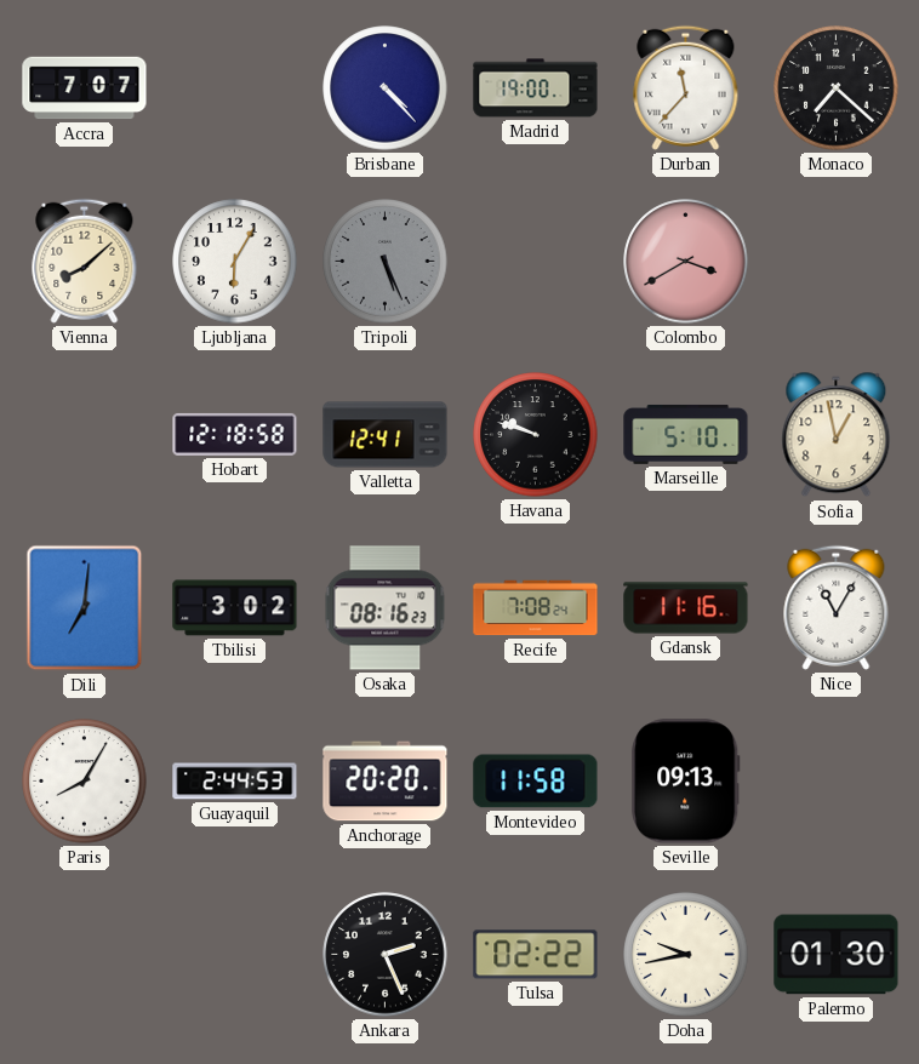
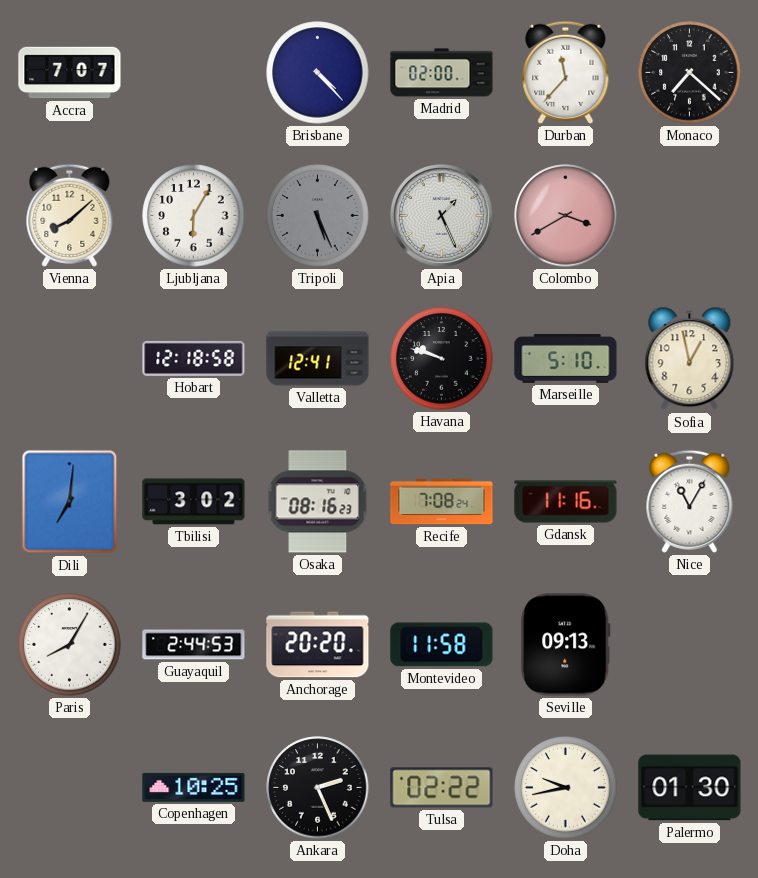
Madrid: 19:00 -> 02:00
Apia: none -> 1:26
Copenhagen: none -> 10:25
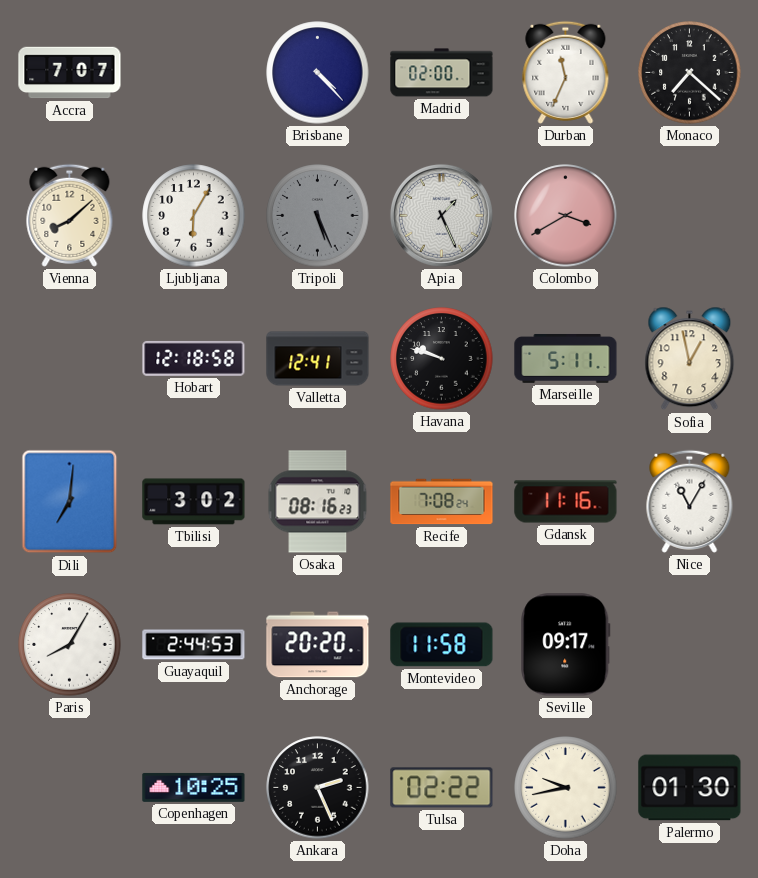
Durban: 11:37 -> 11:34
Marseille: 5:10 -> 5:11
Seville: 09:13 -> 09:17
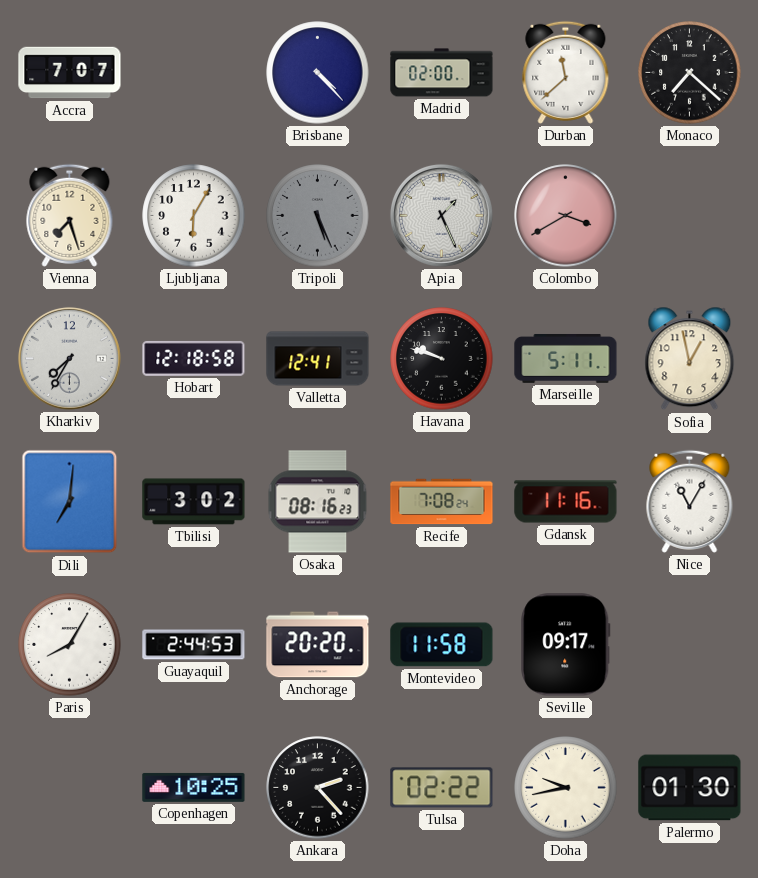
Durban: 11:34 -> 11:38
Vienna: 8:08 -> 7:27
Kharkiv: none -> 7:35
Ankara: 2:26 -> 2:23
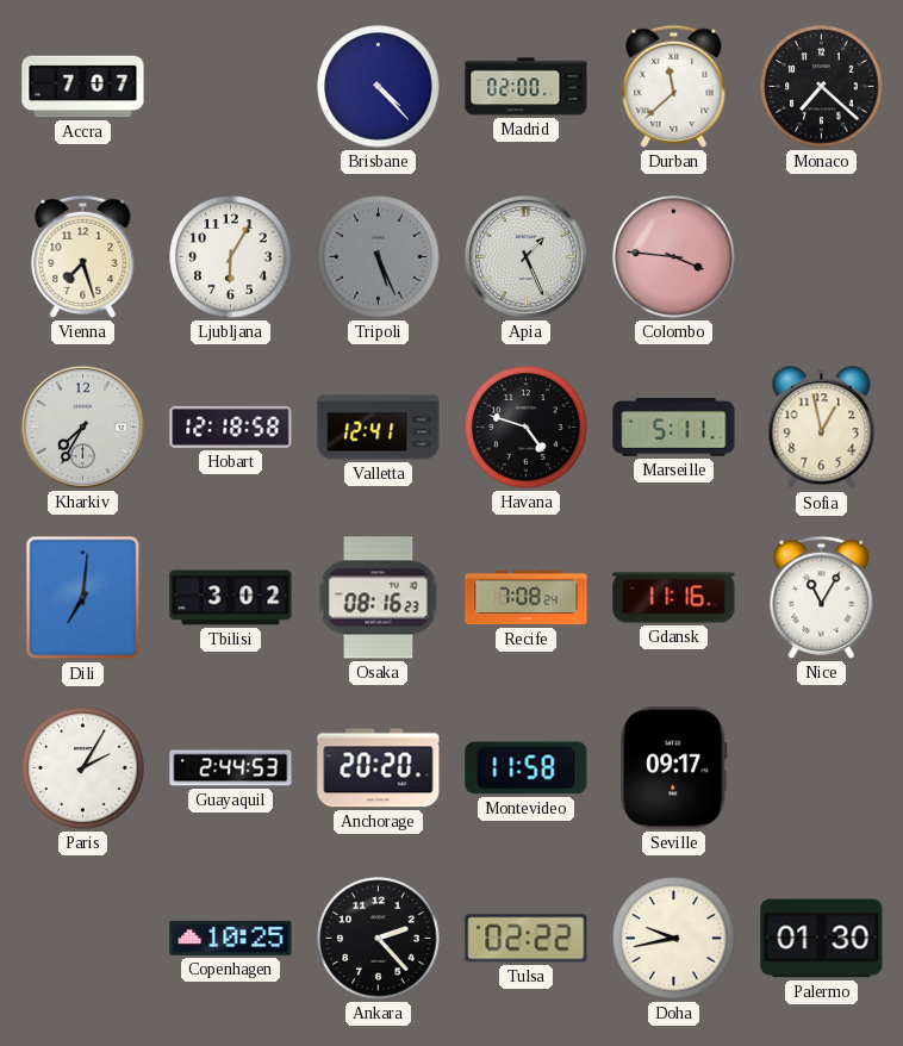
Colombo: 3:40 -> 3:46
Havana: 9:48 -> 4:48
Paris: 8:05 -> 2:05
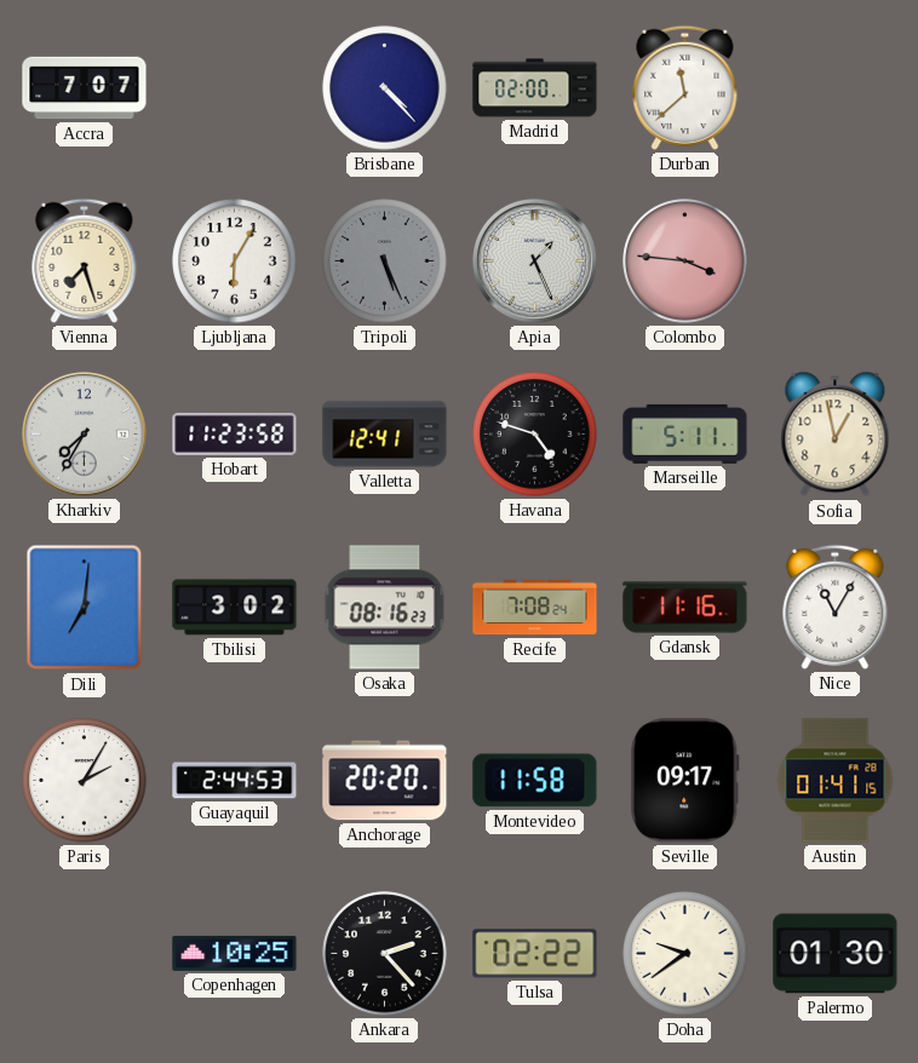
Monaco: 7:22 -> none
Hobart: 12:18 -> 11:23
Austin: none -> 01:41
Doha: 9:43 -> 9:39
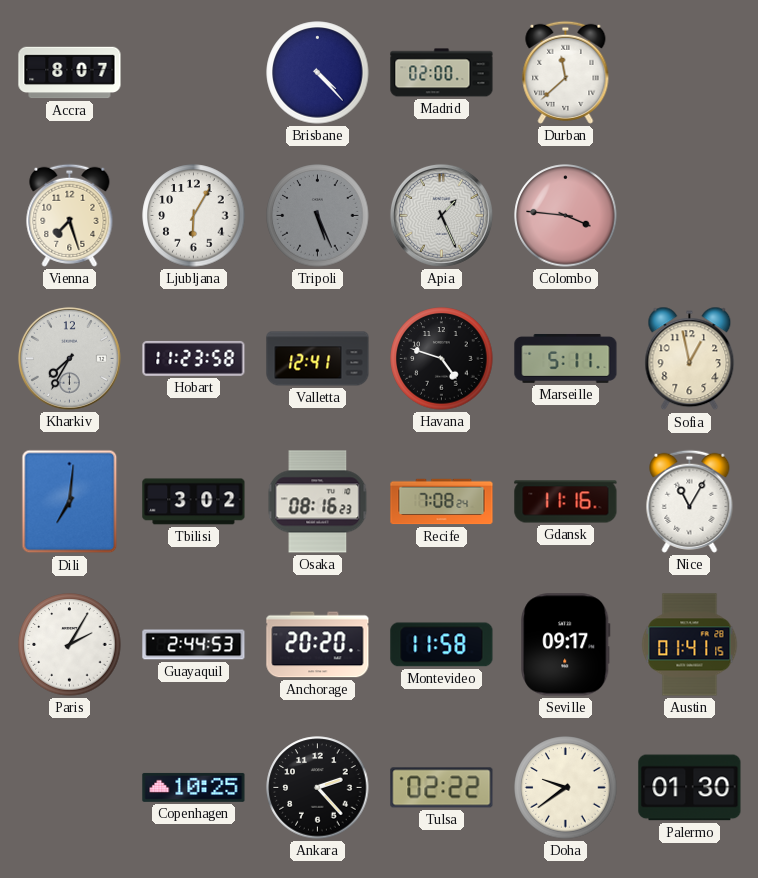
Accra: 7:07 -> 8:07
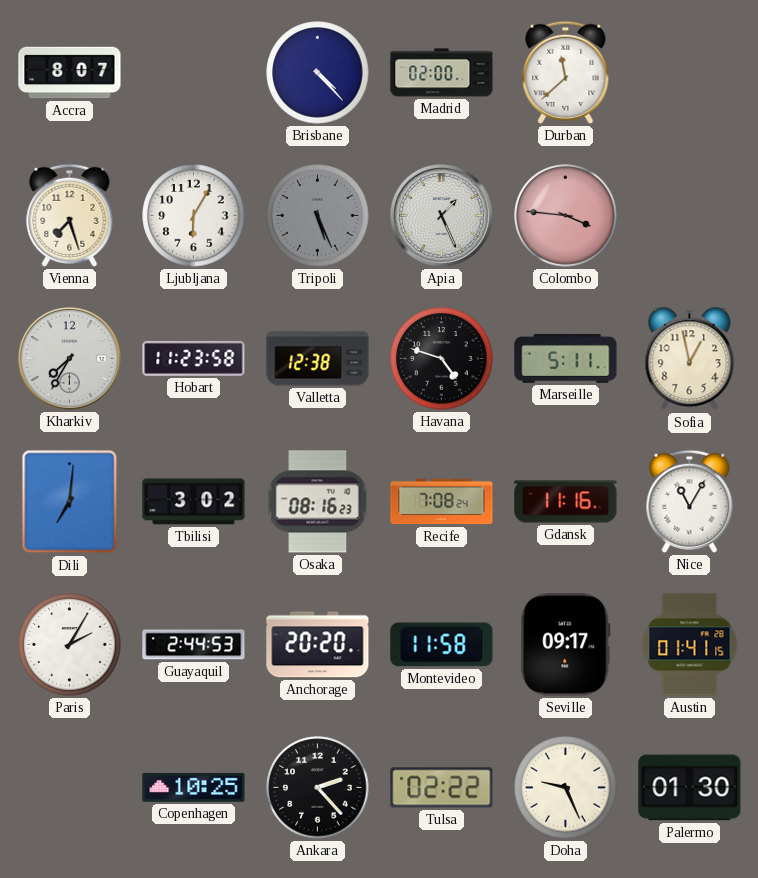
Valletta: 12:41 -> 12:38
Doha: 9:39 -> 9:26
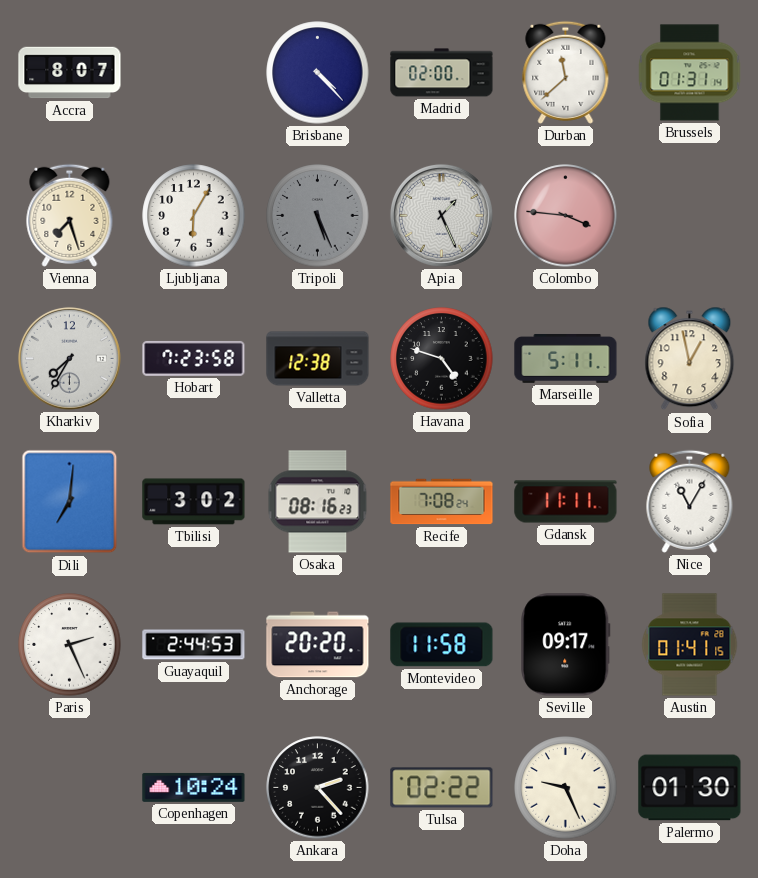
Brussels: none -> 01:31
Hobart: 11:23 -> 7:23
Gdansk: 11:16 -> 11:11
Paris: 2:05 -> 2:26
Copenhagen: 10:25 -> 10:24
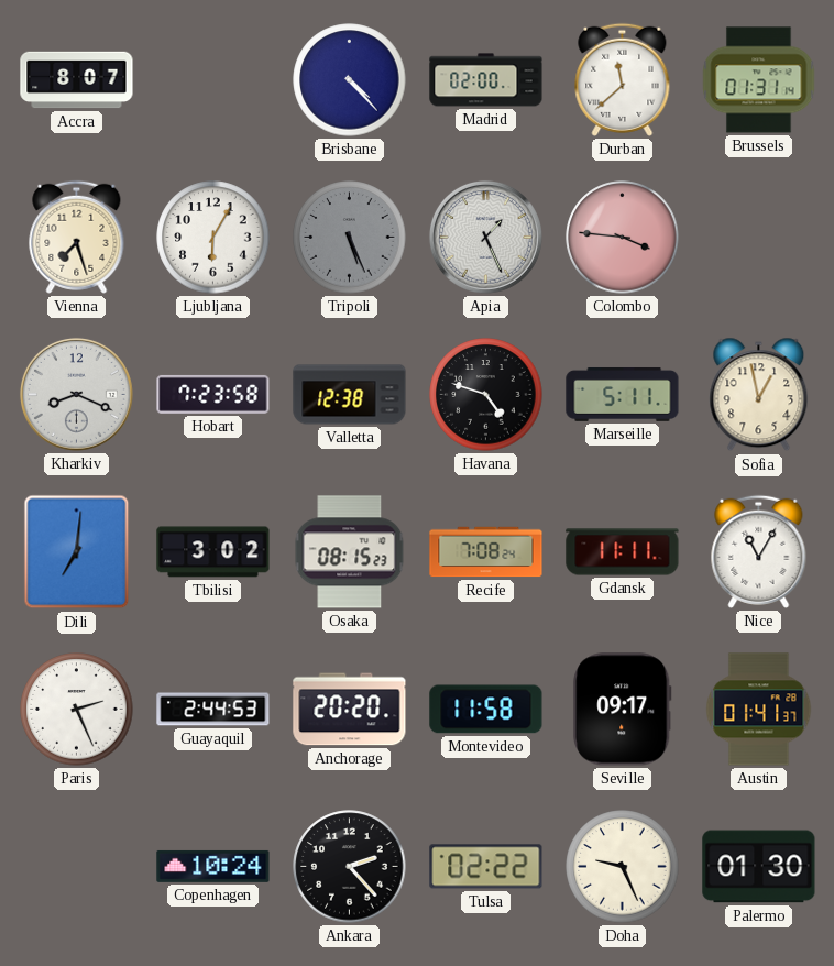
Kharkiv: 7:35 -> 8:19
Osaka: 08:16 -> 08:15
Austin: 01:41:15 -> 01:41:37
